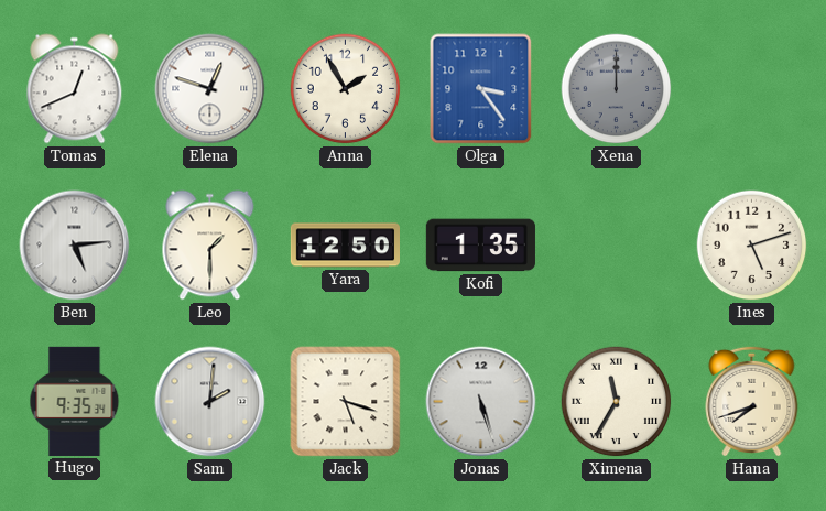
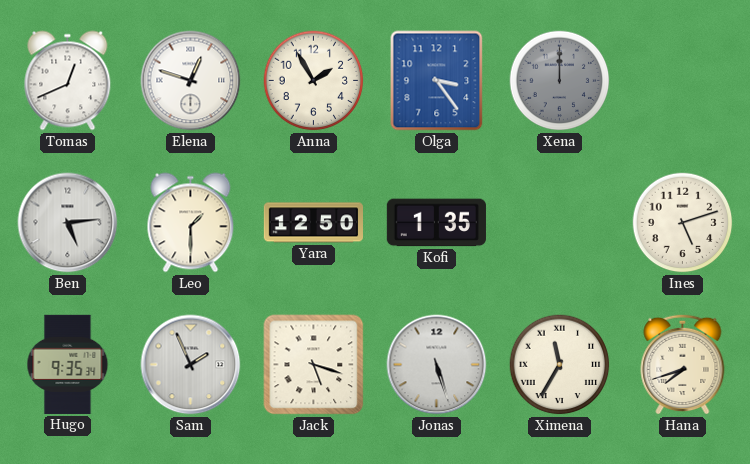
Sam: 2:01 -> 1:56
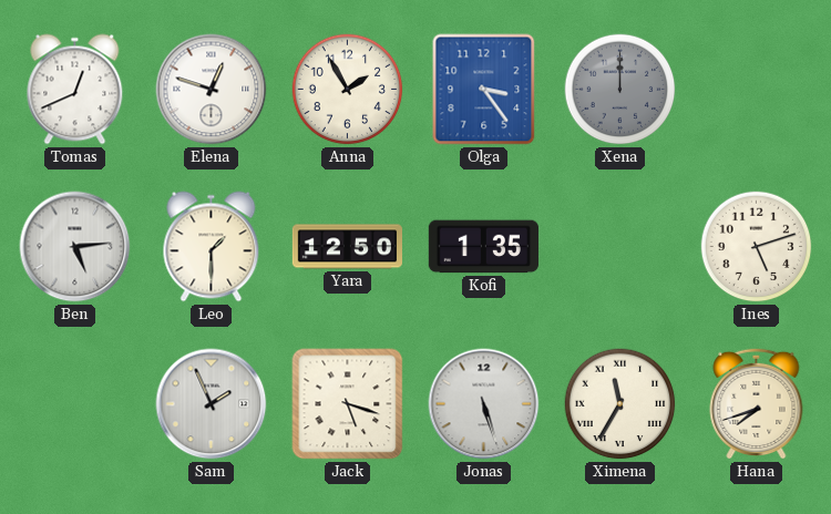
Hugo: 9:35 -> none
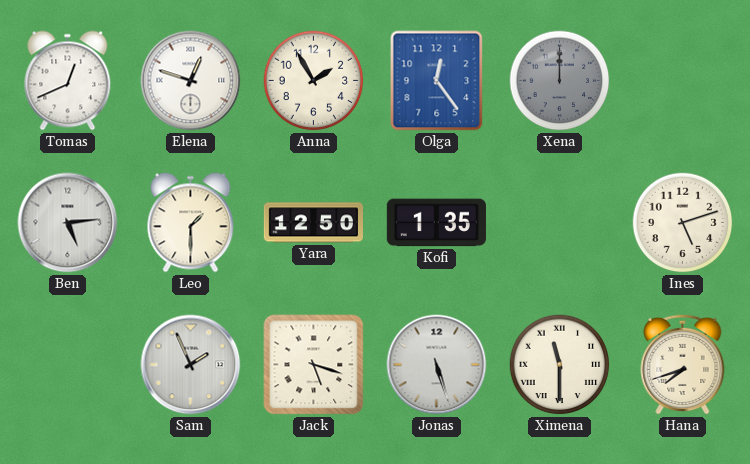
Olga: 3:24 -> 12:24
Ximena: 11:35 -> 11:30
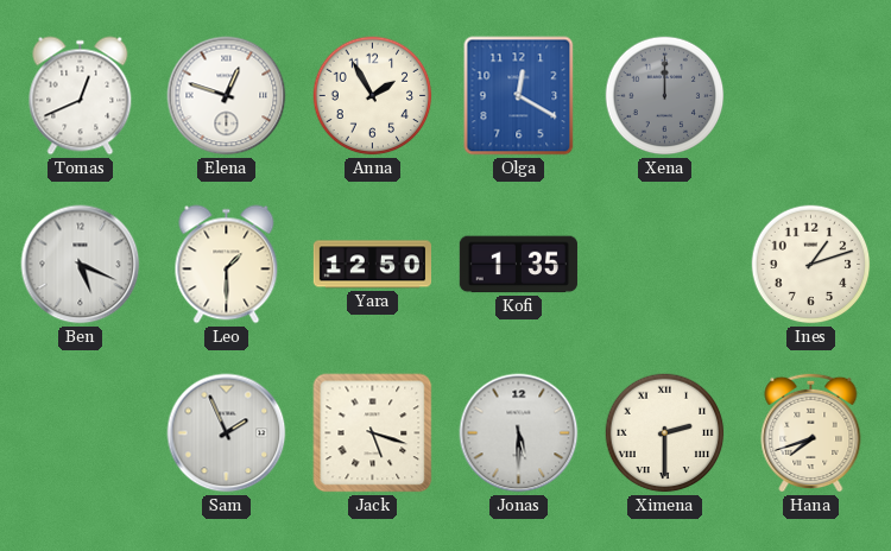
Olga: 12:24 -> 12:20
Ben: 5:14 -> 5:19
Ines: 5:12 -> 1:12
Jonas: 5:27 -> 5:30
Ximena: 11:30 -> 2:30
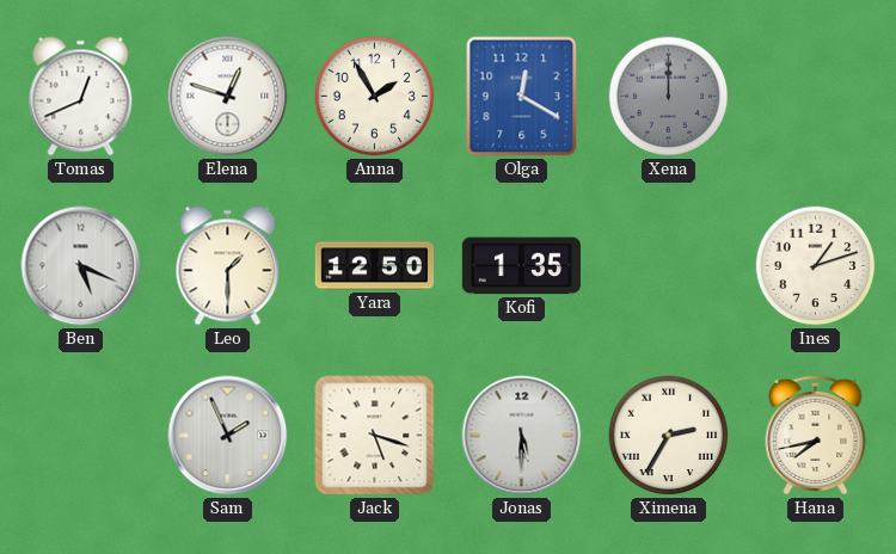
Ximena: 2:30 -> 2:35
Hana: 7:42 -> 7:43
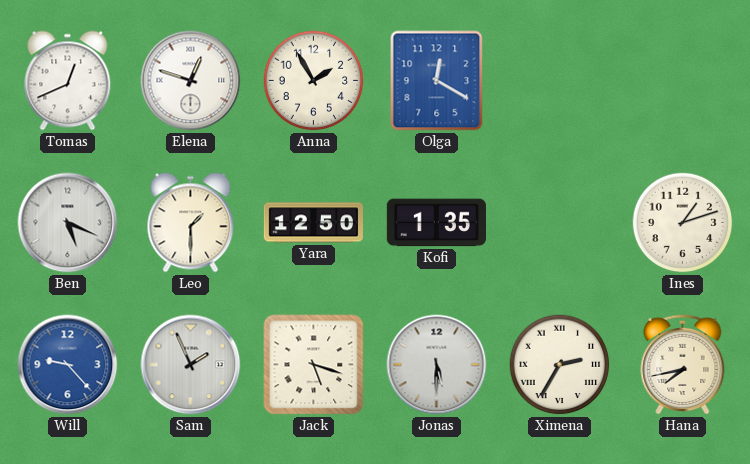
Xena: 12:00 -> none
Will: none -> 9:23
